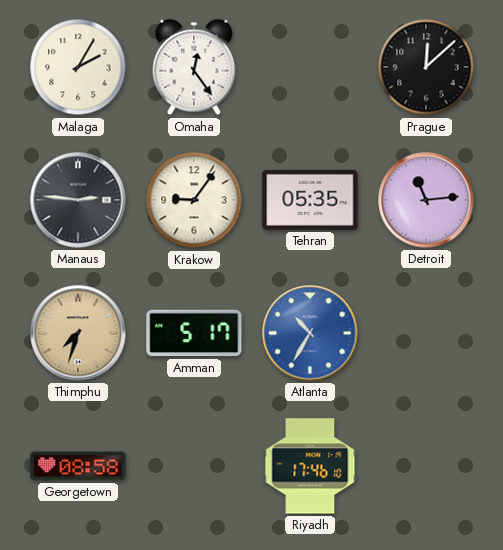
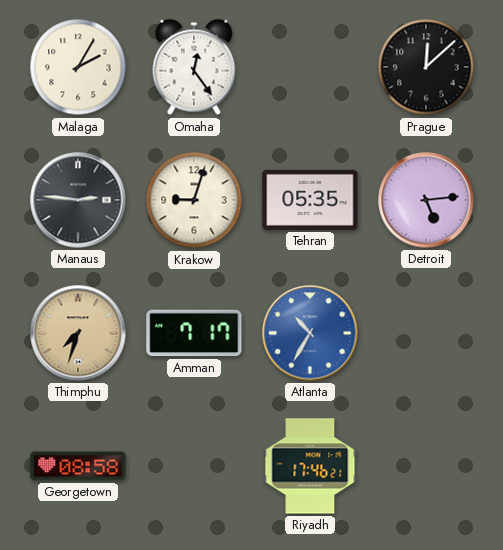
Krakow: 9:06 -> 9:03
Detroit: 11:14 -> 5:14
Amman: 5:17 -> 7:17
Riyadh: 17:46:10 -> 17:46:21
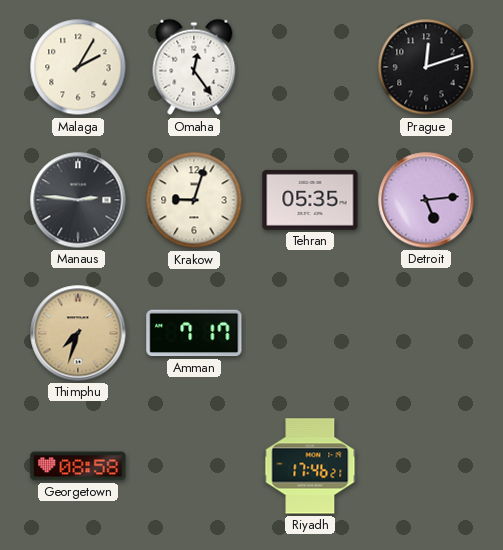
Prague: 12:08 -> 12:12
Atlanta: 10:35 -> none
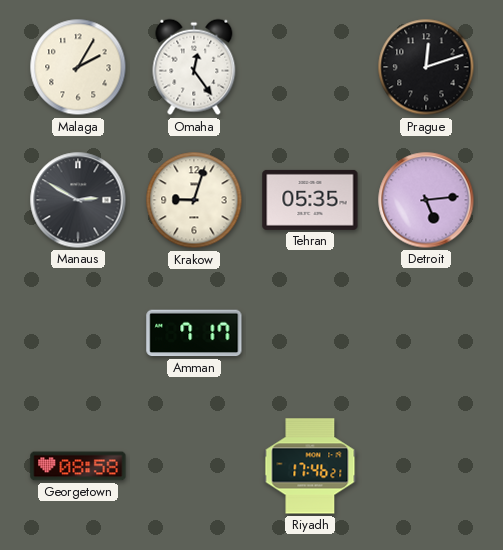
Manaus: 2:46 -> 2:50
Thimphu: 7:33 -> none
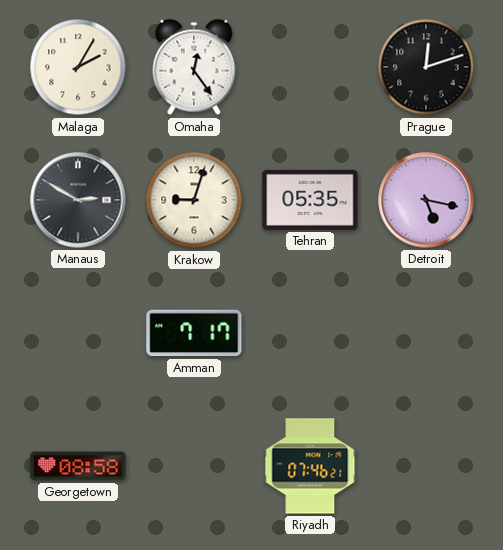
Detroit: 5:14 -> 5:17
Riyadh: 17:46 -> 07:46
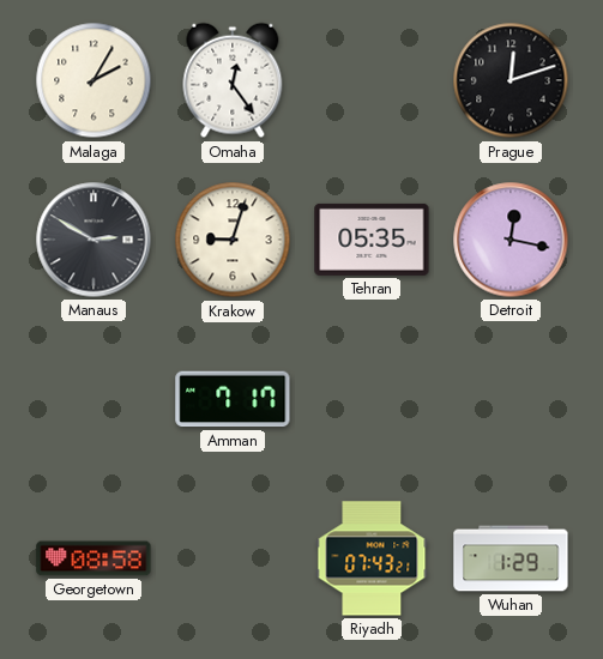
Detroit: 5:17 -> 12:17
Riyadh: 07:46 -> 07:43
Wuhan: none -> 1:29
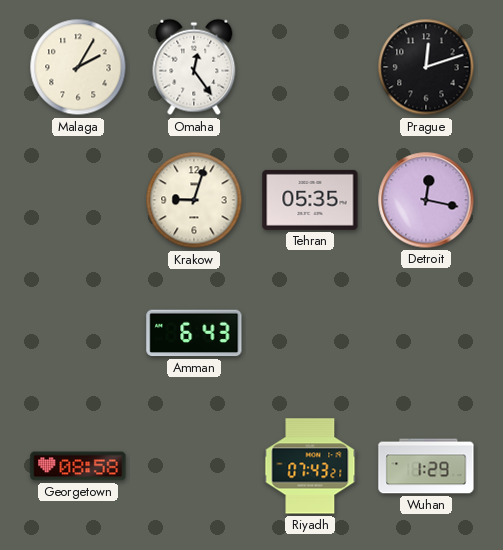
Manaus: 2:50 -> none
Amman: 7:17 -> 6:43
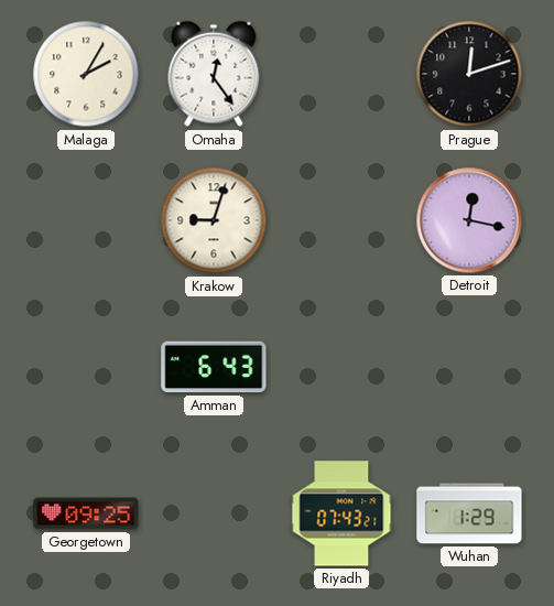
Tehran: 05:35 -> none
Georgetown: 08:58 -> 09:25
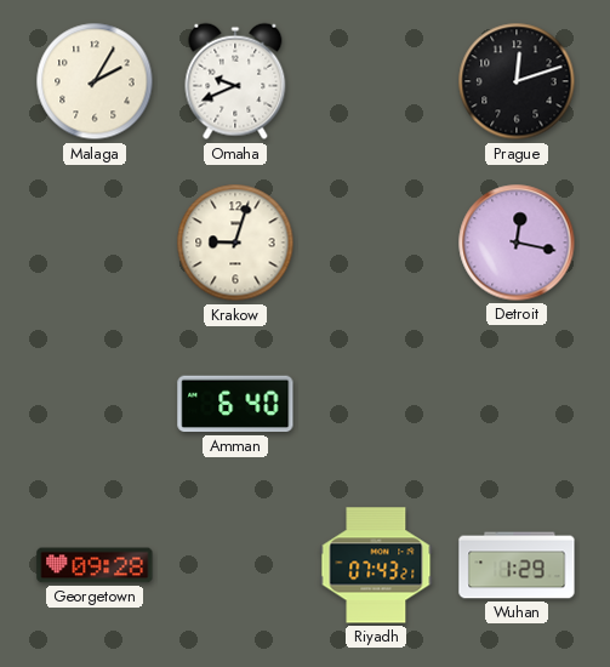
Omaha: 12:24 -> 9:41
Amman: 6:43 -> 6:40
Georgetown: 09:25 -> 09:28
